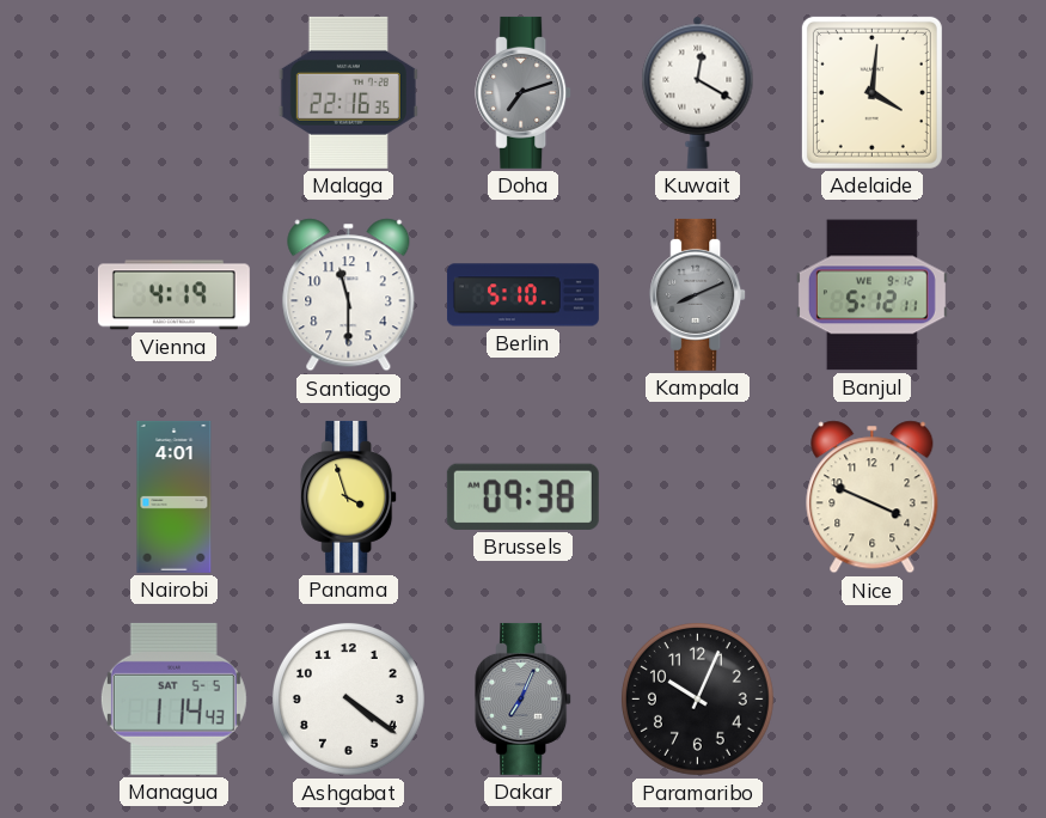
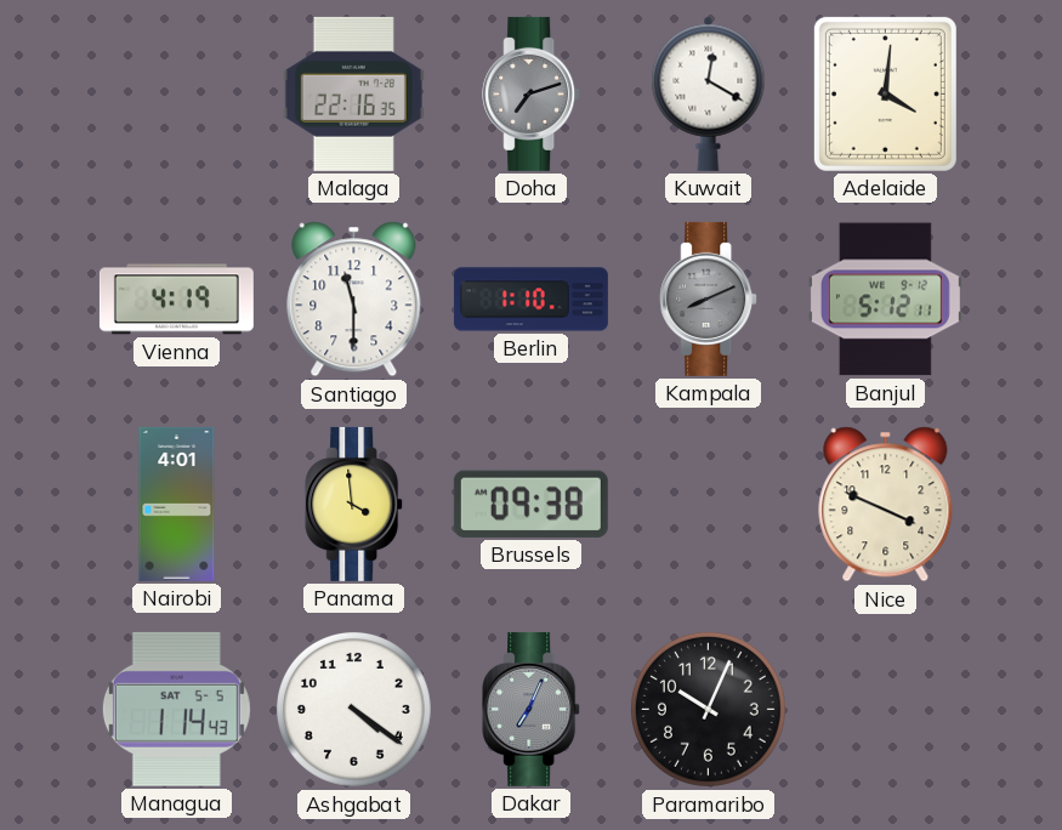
Berlin: 5:10 -> 1:10
Panama: 3:57 -> 3:59
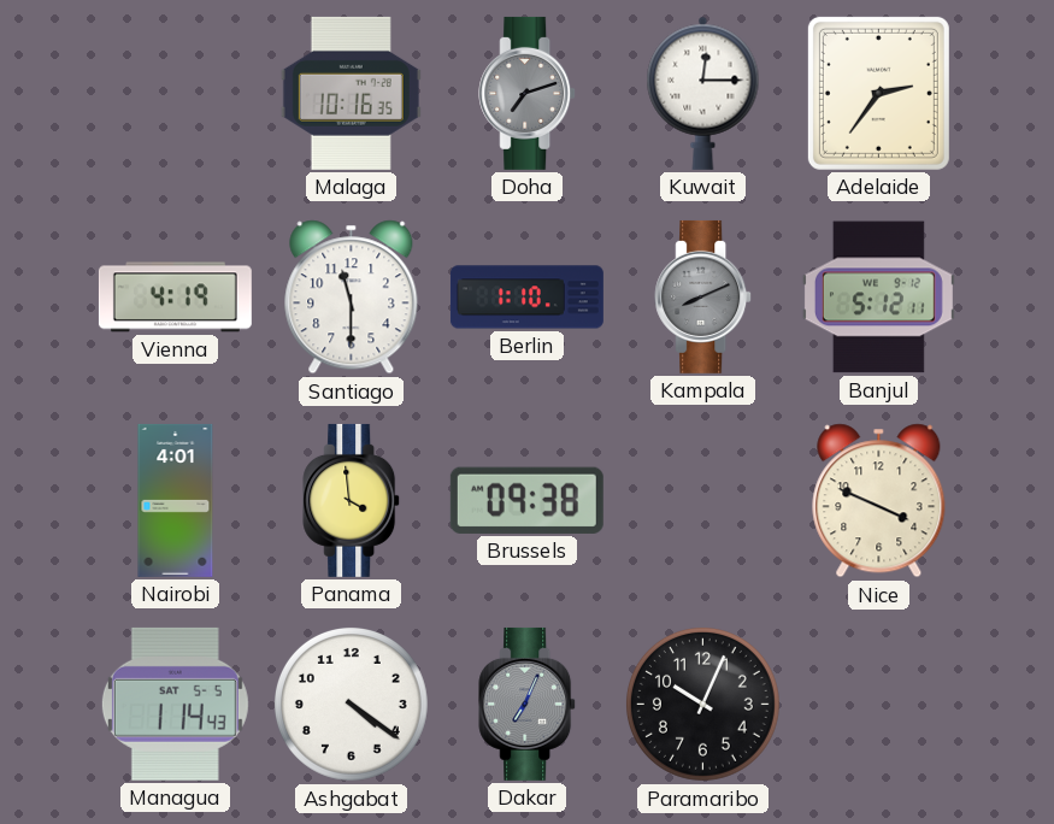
Malaga: 22:16 -> 10:16
Kuwait: 12:20 -> 12:15
Adelaide: 4:01 -> 2:36
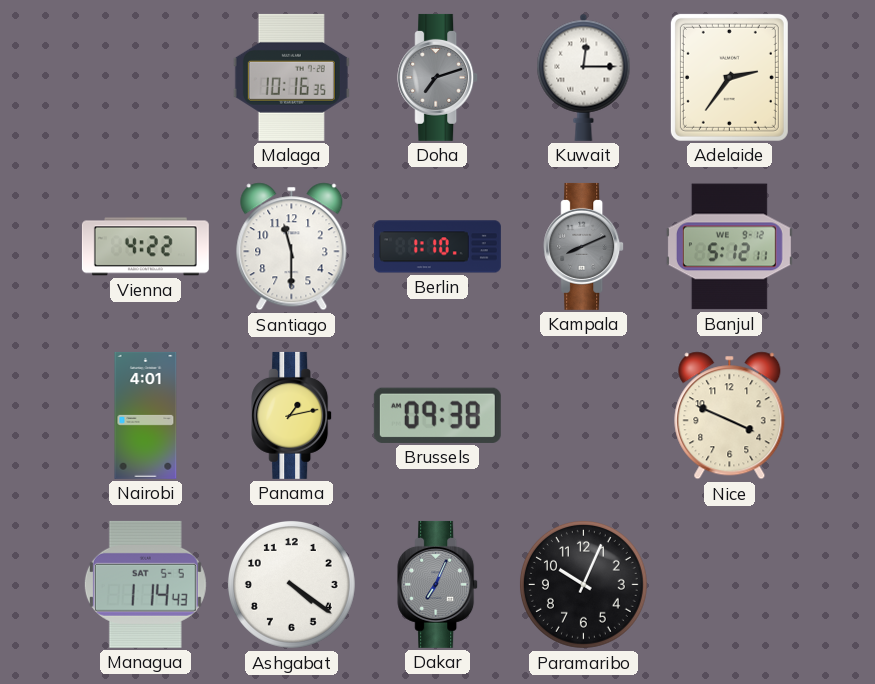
Vienna: 4:19 -> 4:22
Panama: 3:59 -> 1:13
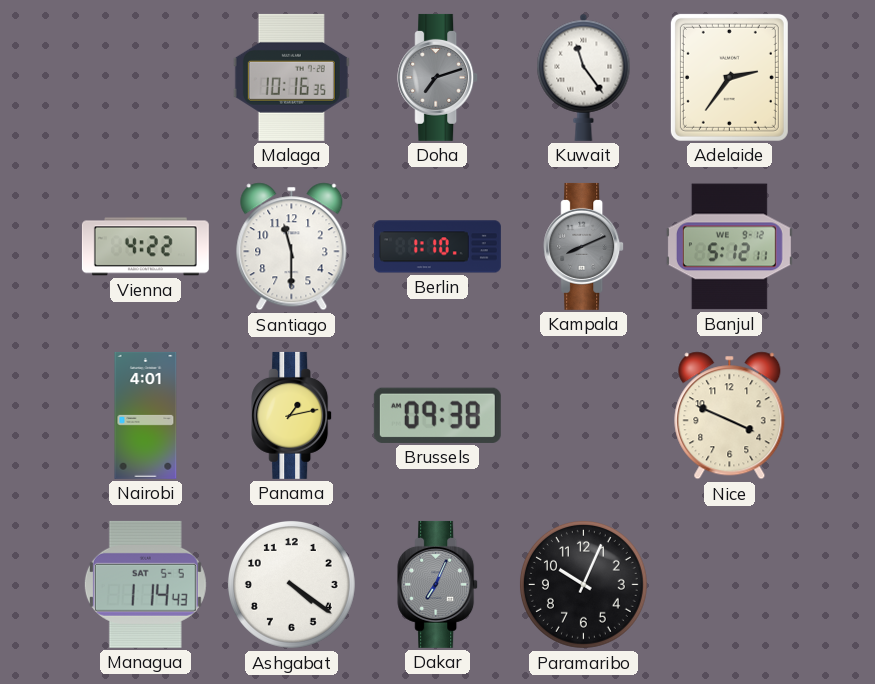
Kuwait: 12:15 -> 11:24
